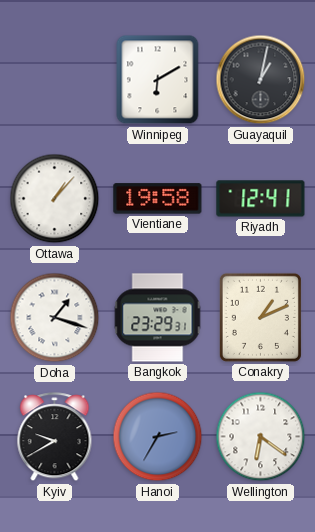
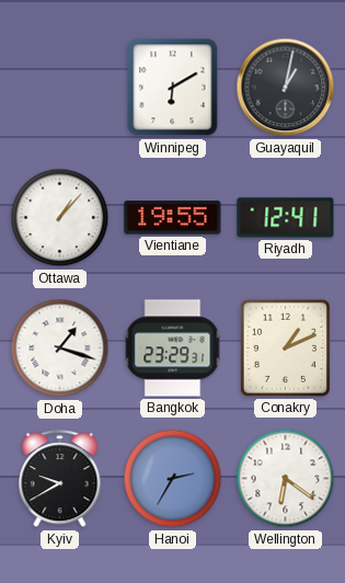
Vientiane: 19:58 -> 19:55
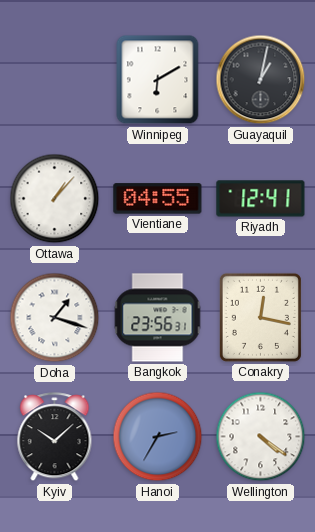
Vientiane: 19:55 -> 04:55
Bangkok: 23:29 -> 23:56
Conakry: 1:11 -> 12:17
Kyiv: 9:40 -> 10:08
Wellington: 6:21 -> 4:21
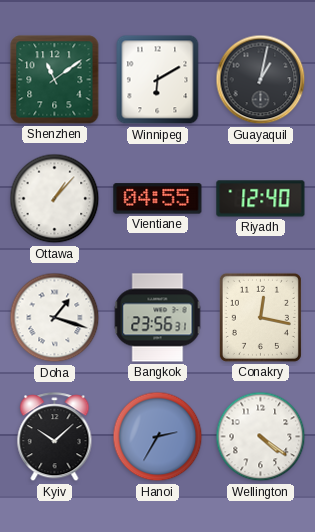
Shenzhen: none -> 11:09
Riyadh: 12:41 -> 12:40
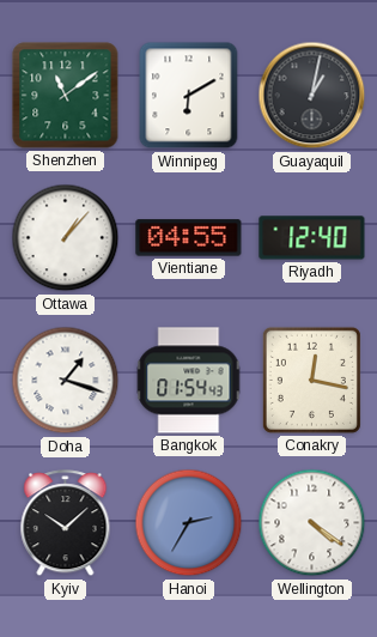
Bangkok: 23:56 -> 01:54
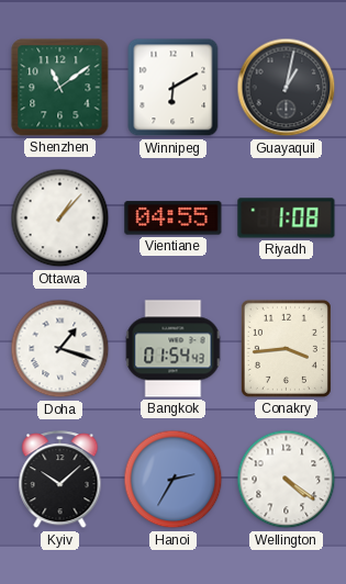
Riyadh: 12:40 -> 1:08
Conakry: 12:17 -> 3:44
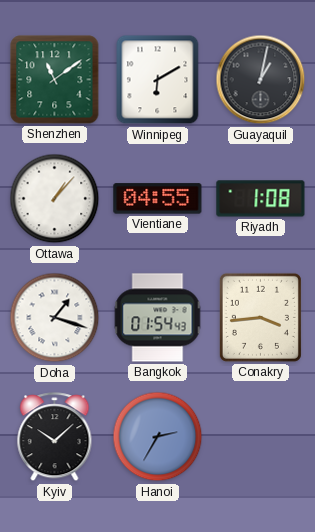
Wellington: 4:21 -> none
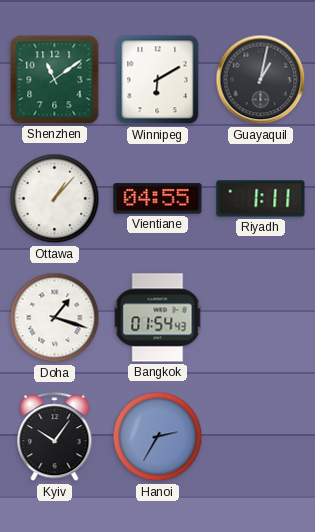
Riyadh: 1:08 -> 1:11
Conakry: 3:44 -> none
Kyiv: 10:08 -> 10:06
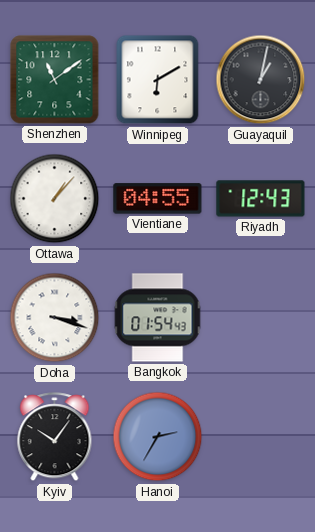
Riyadh: 1:11 -> 12:43
Doha: 1:18 -> 3:18
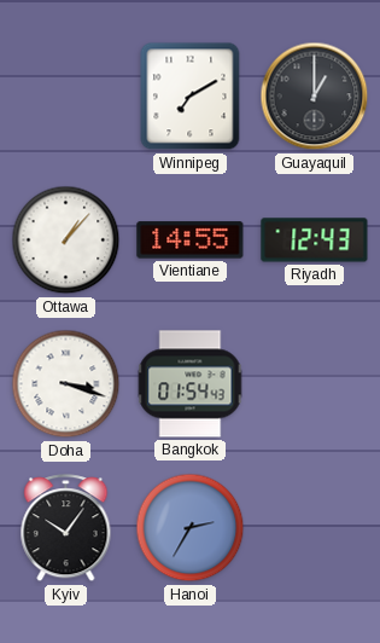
Shenzhen: 11:09 -> none
Winnipeg: 6:10 -> 7:10
Guayaquil: 1:02 -> 1:00
Vientiane: 04:55 -> 14:55
